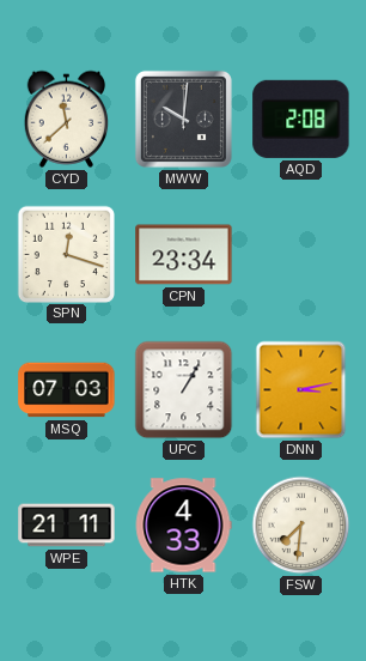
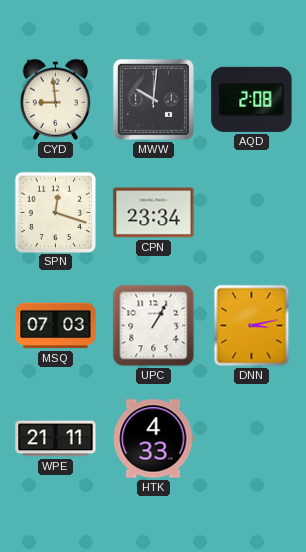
CYD: 11:38 -> 8:59
FSW: 7:31 -> none
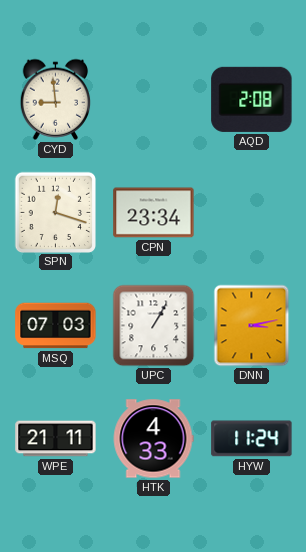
MWW: 10:01 -> none
HYW: none -> 11:24
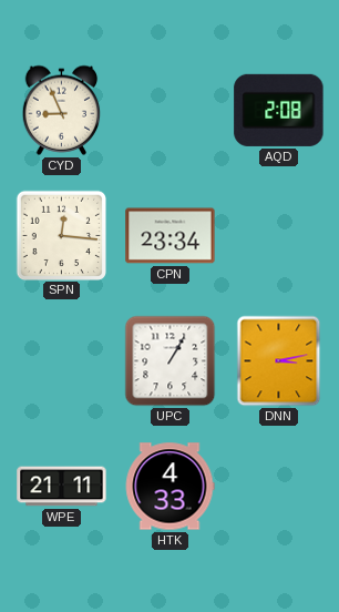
CYD: 8:59 -> 8:56
SPN: 12:18 -> 12:16
MSQ: 07:03 -> none
HYW: 11:24 -> none
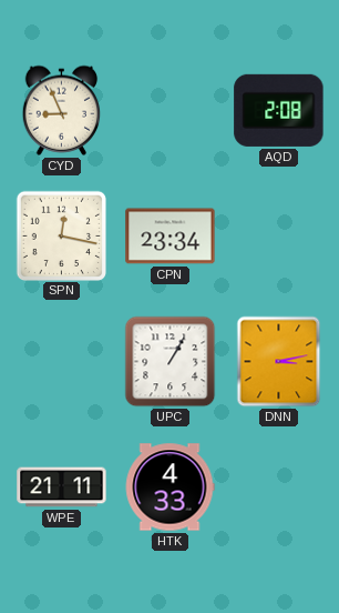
SPN: 12:16 -> 12:17
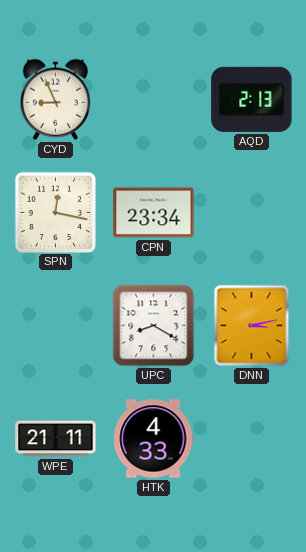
AQD: 2:08 -> 2:13
UPC: 1:05 -> 8:20
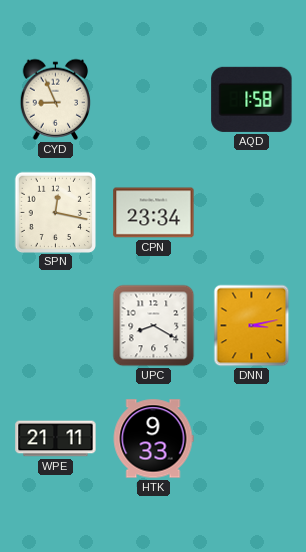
AQD: 2:13 -> 1:58
HTK: 4:33 -> 9:33
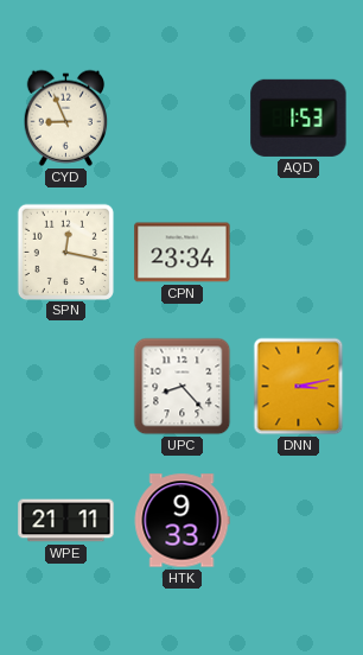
AQD: 1:58 -> 1:53
UPC: 8:20 -> 8:23
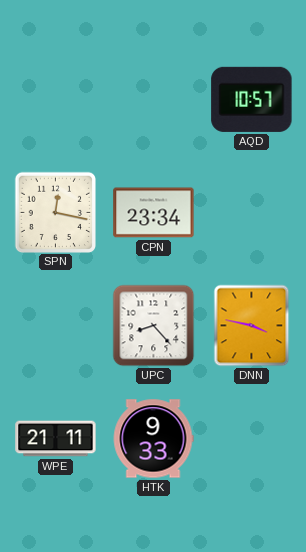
CYD: 8:56 -> none
AQD: 1:53 -> 10:57
DNN: 3:13 -> 3:47
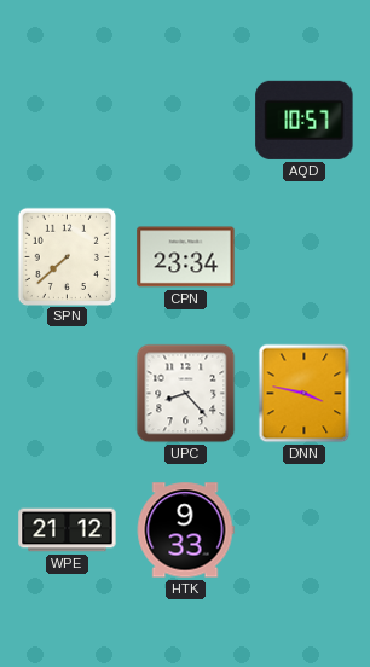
SPN: 12:17 -> 7:38
WPE: 21:11 -> 21:12
